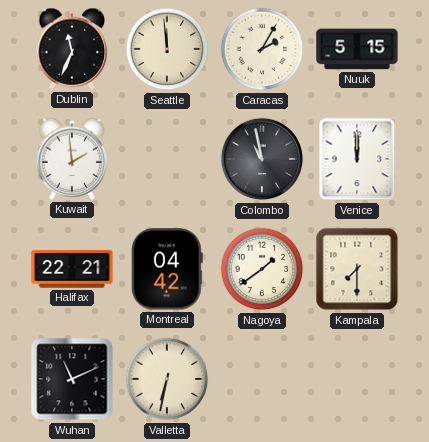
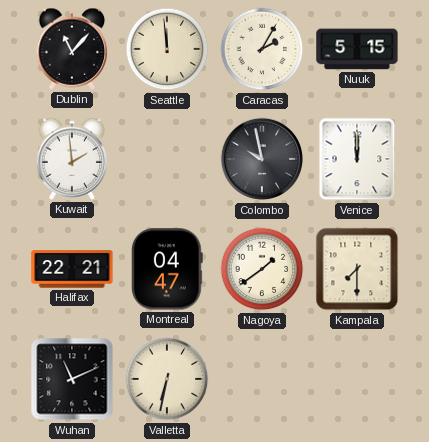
Dublin: 11:34 -> 11:07
Colombo: 10:58 -> 9:58
Montreal: 04:42 -> 04:47
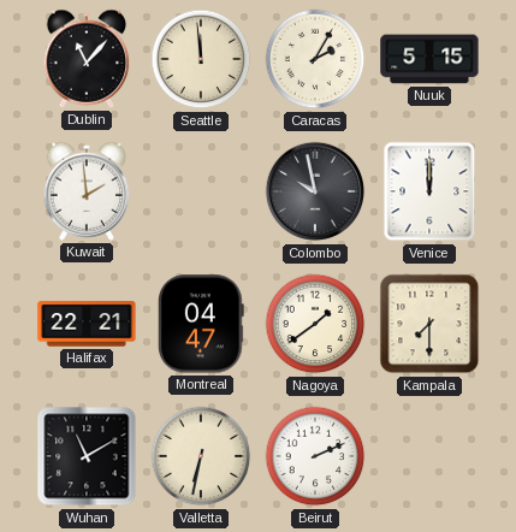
Wuhan: 11:11 -> 11:10
Beirut: none -> 2:11
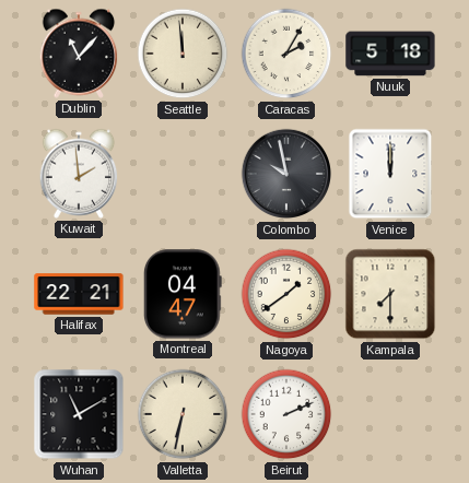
Nuuk: 5:15 -> 5:18
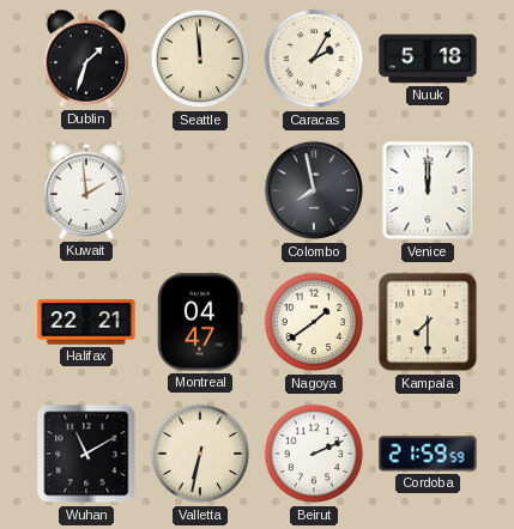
Dublin: 11:07 -> 1:33
Colombo: 9:58 -> 7:58
Cordoba: none -> 21:59
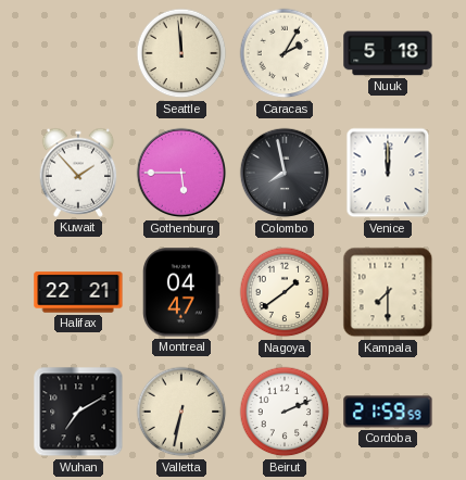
Dublin: 1:33 -> none
Kuwait: 1:59 -> 1:53
Gothenburg: none -> 5:45
Wuhan: 11:10 -> 7:10
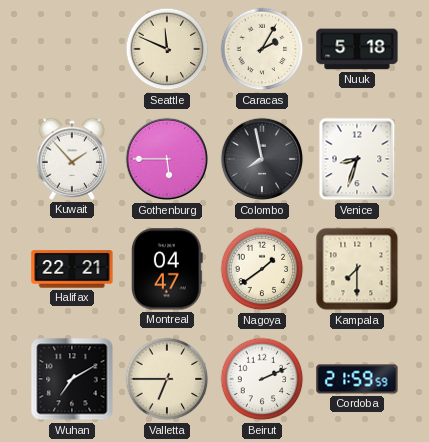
Seattle: 11:59 -> 11:49
Venice: 12:00 -> 8:33
Valletta: 6:32 -> 6:45
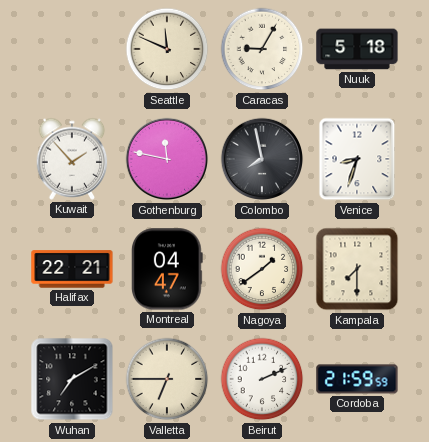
Caracas: 2:05 -> 9:05
Gothenburg: 5:45 -> 11:47
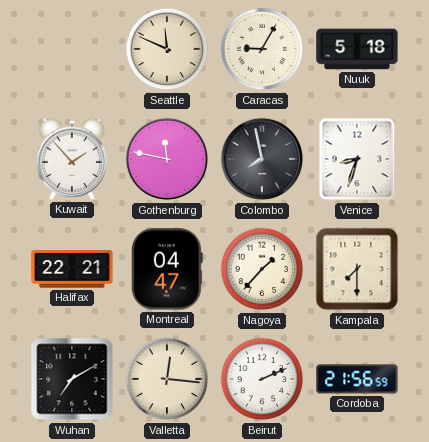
Nagoya: 1:39 -> 1:37
Valletta: 6:45 -> 12:16
Cordoba: 21:59 -> 21:56
